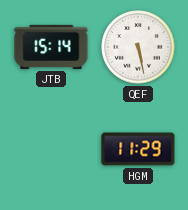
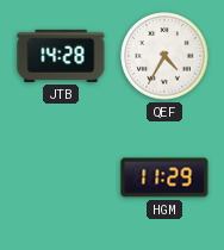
JTB: 15:14 -> 14:28
QEF: 5:28 -> 4:35
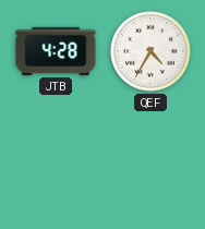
JTB: 14:28 -> 4:28
HGM: 11:29 -> none
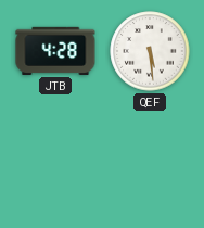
QEF: 4:35 -> 5:29
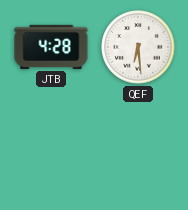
QEF: 5:29 -> 6:29
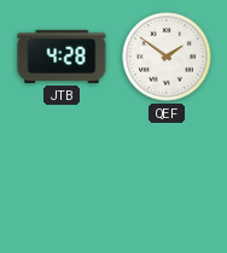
QEF: 6:29 -> 1:51
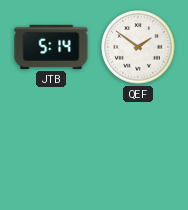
JTB: 4:28 -> 5:14
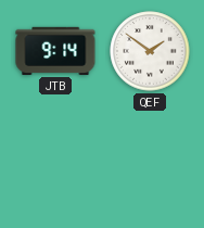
JTB: 5:14 -> 9:14
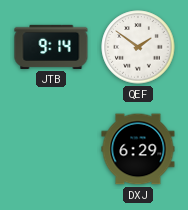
DXJ: none -> 6:29
